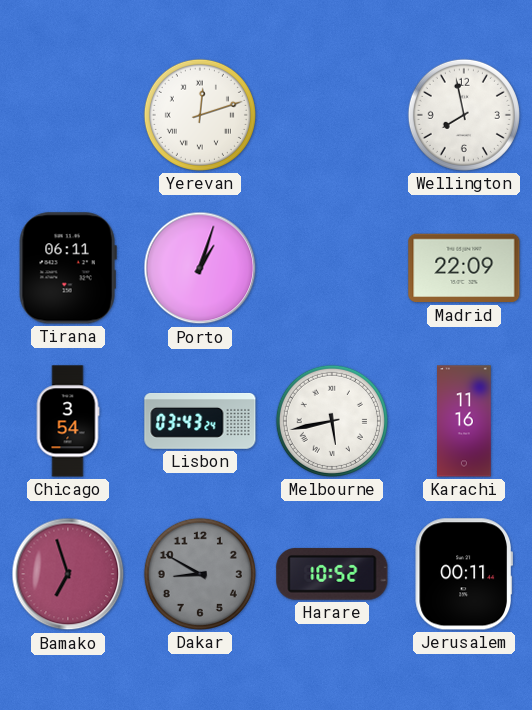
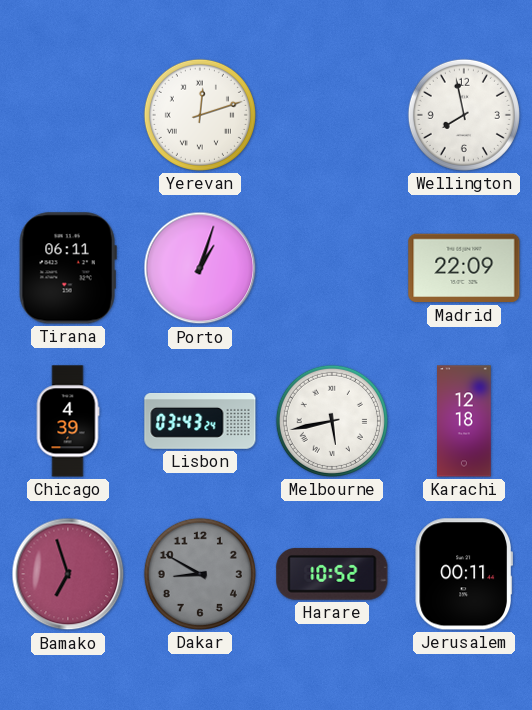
Chicago: 3:54 -> 4:39
Karachi: 11:16 -> 12:18
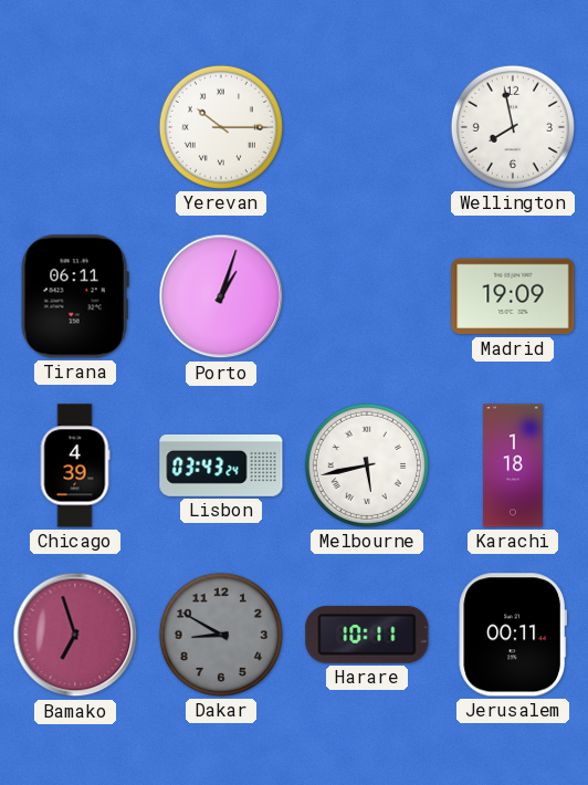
Yerevan: 12:12 -> 10:15
Madrid: 22:09 -> 19:09
Karachi: 12:18 -> 1:18
Harare: 10:52 -> 10:11
